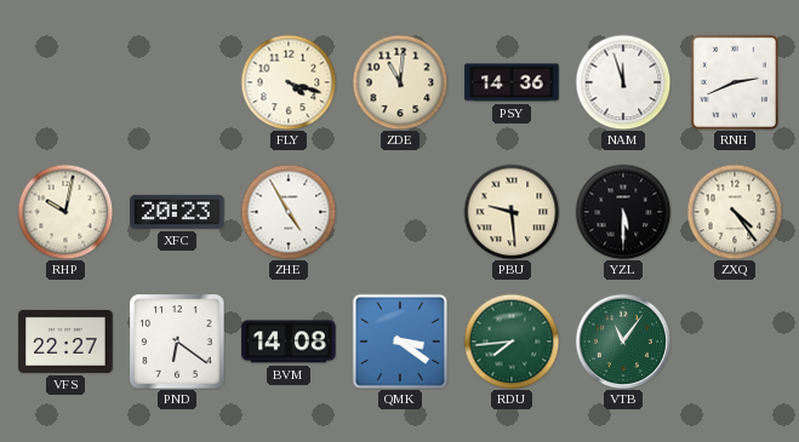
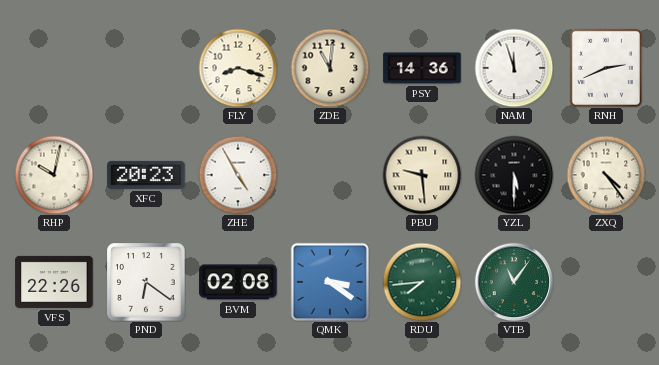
FLY: 4:18 -> 8:18
VFS: 22:27 -> 22:26
BVM: 14:08 -> 02:08
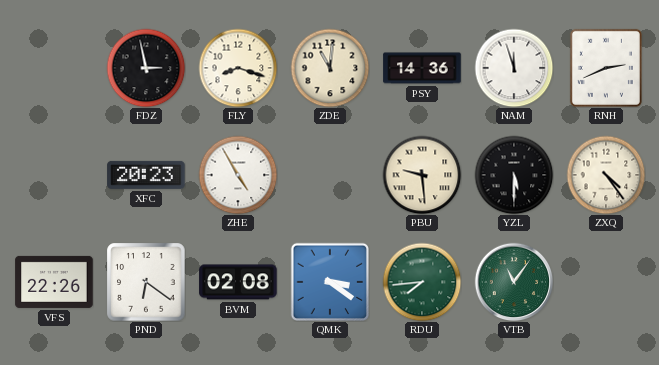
FDZ: none -> 2:58
RHP: 10:02 -> none
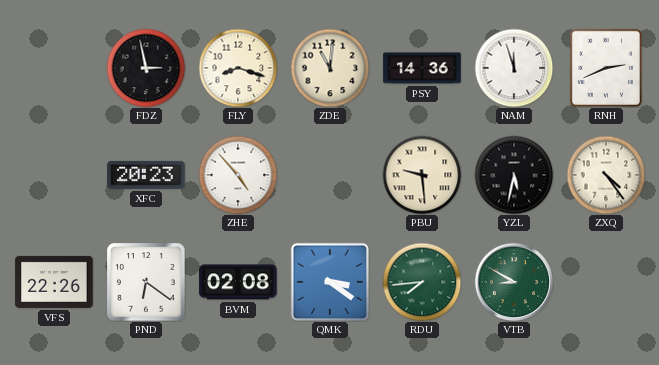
ZHE: 4:55 -> 4:53
YZL: 5:30 -> 5:32
VTB: 11:06 -> 8:50
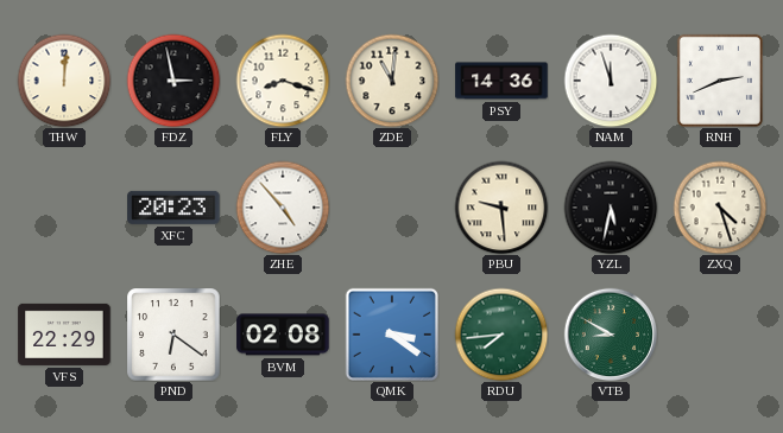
THW: none -> 12:01
ZXQ: 4:24 -> 4:27
VFS: 22:26 -> 22:29
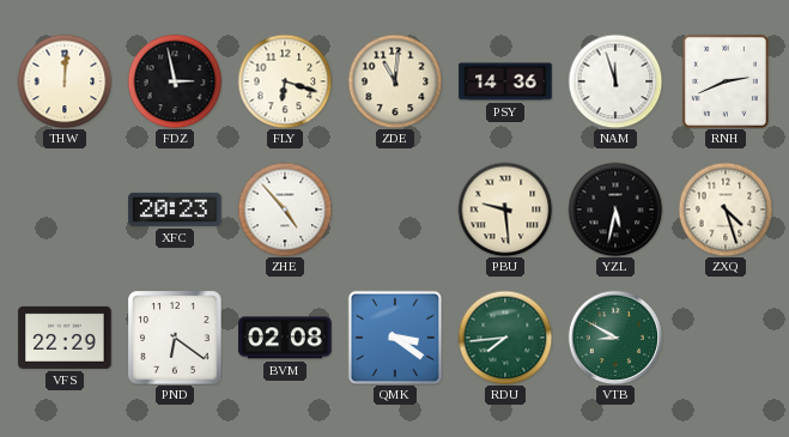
FLY: 8:18 -> 6:18
